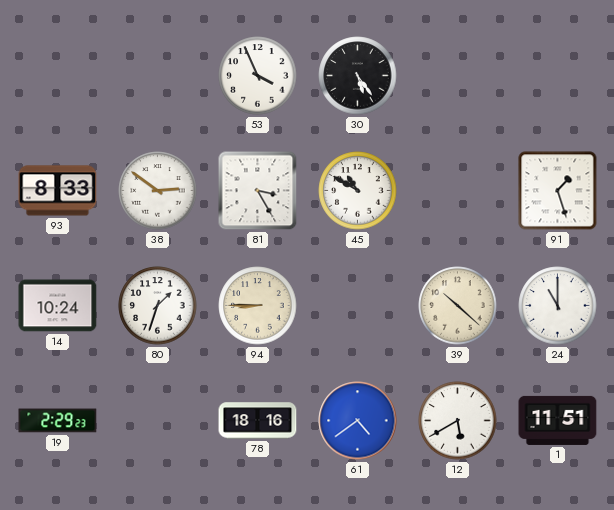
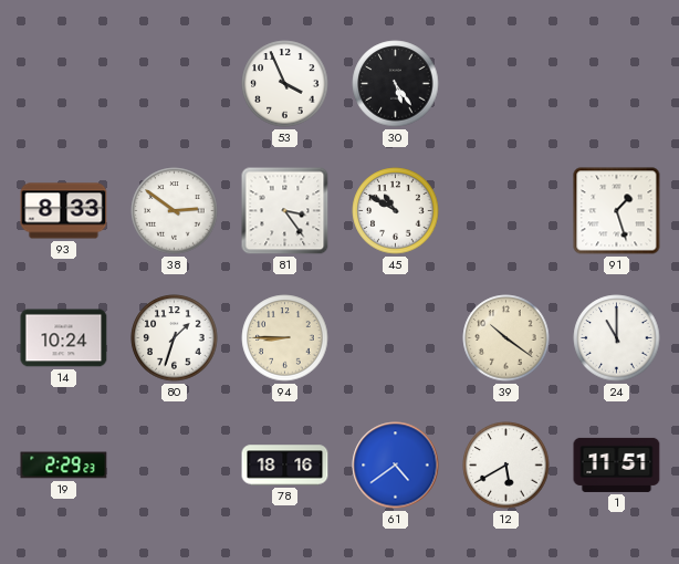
81: 3:25 -> 3:24
39: 10:22 -> 10:21
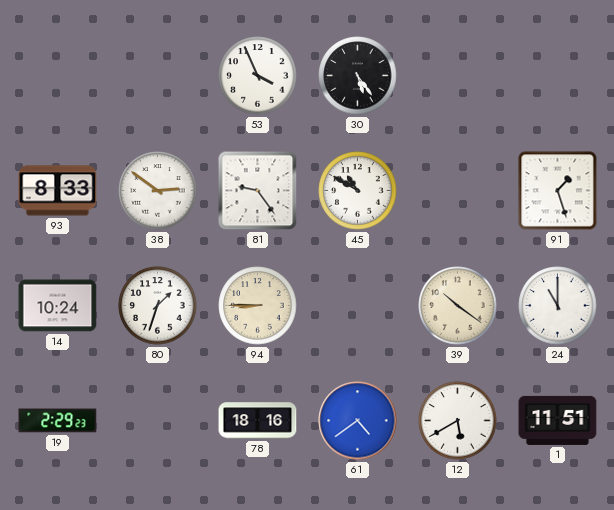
81: 3:24 -> 9:24
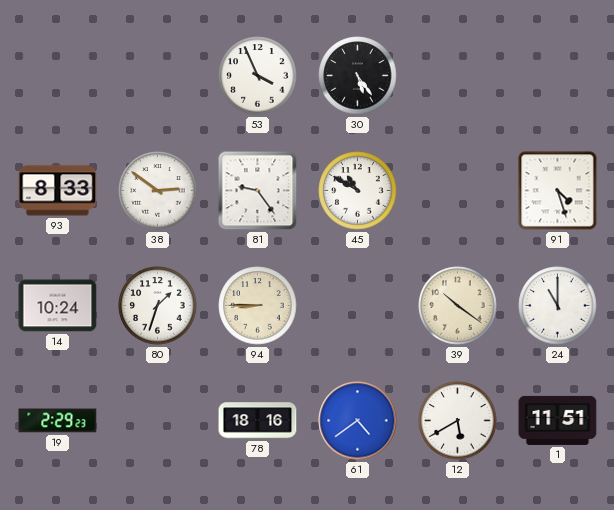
91: 1:27 -> 4:27
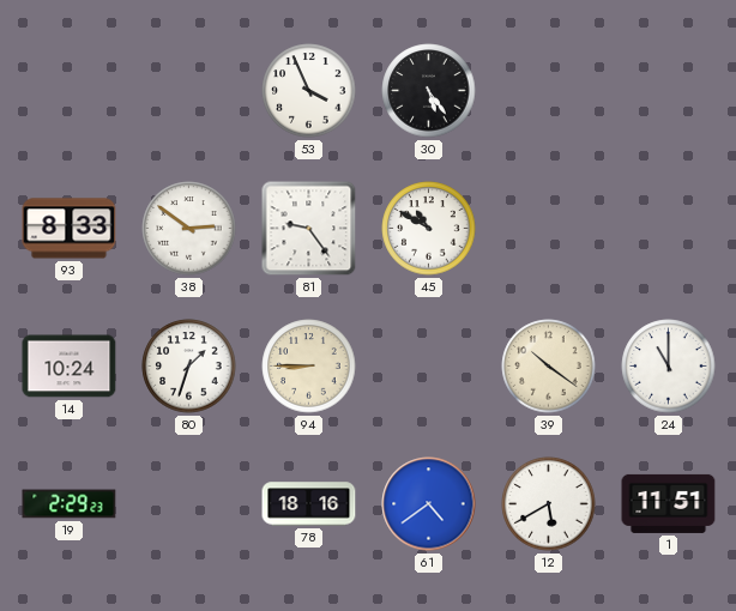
91: 4:27 -> none
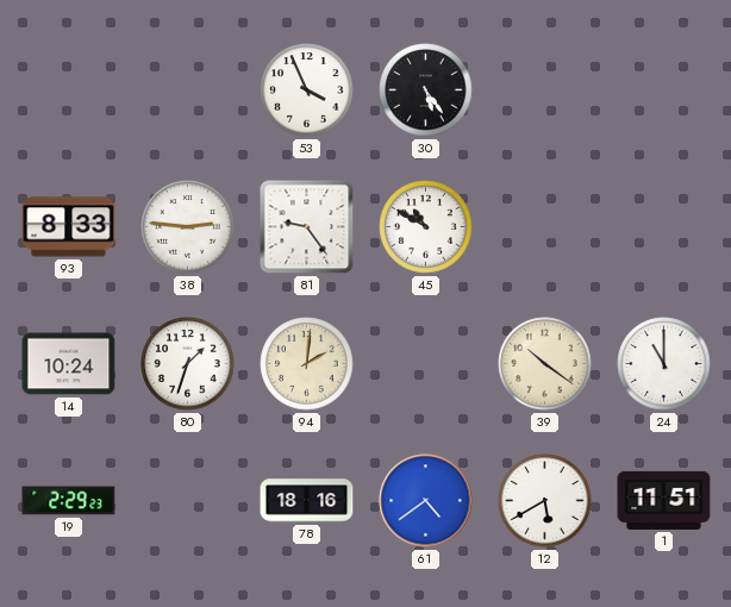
38: 2:51 -> 2:46
94: 8:45 -> 2:01
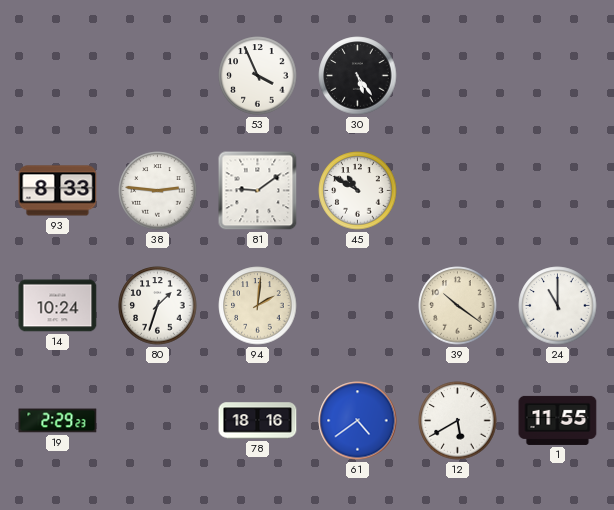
81: 9:24 -> 9:09
1: 11:51 -> 11:55
